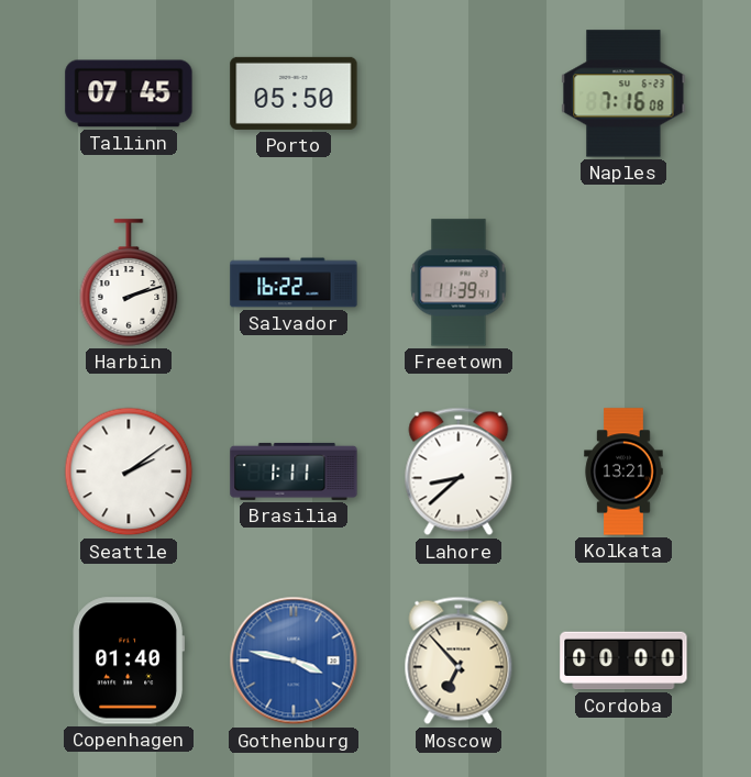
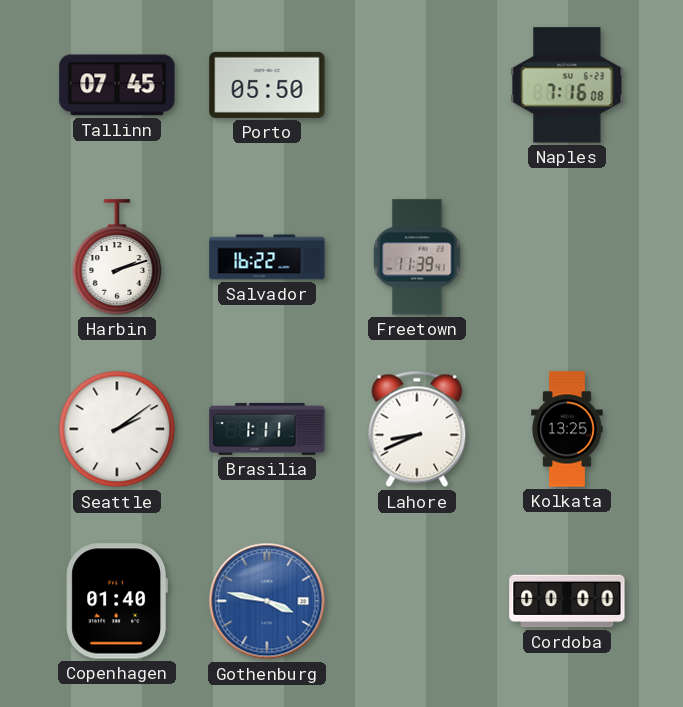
Lahore: 8:38 -> 8:41
Kolkata: 13:21 -> 13:25
Moscow: 6:53 -> none
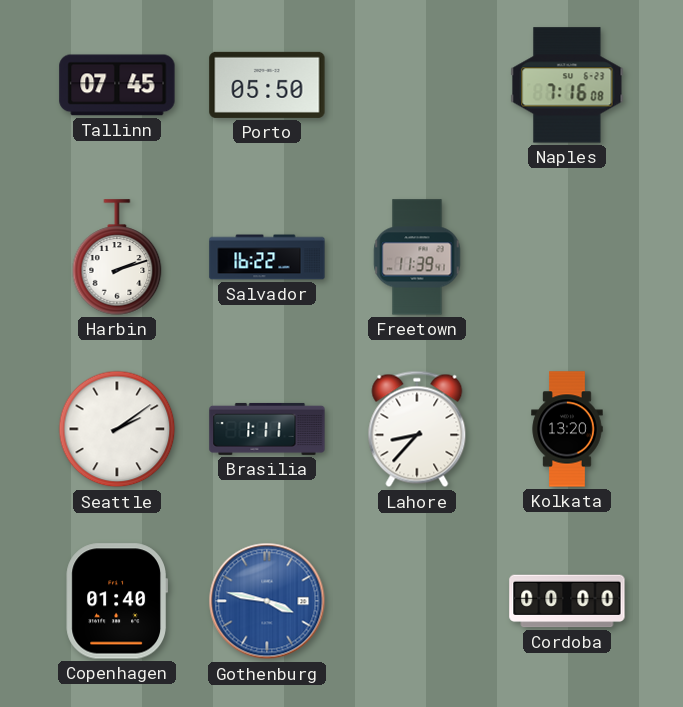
Lahore: 8:41 -> 8:37
Kolkata: 13:25 -> 13:20
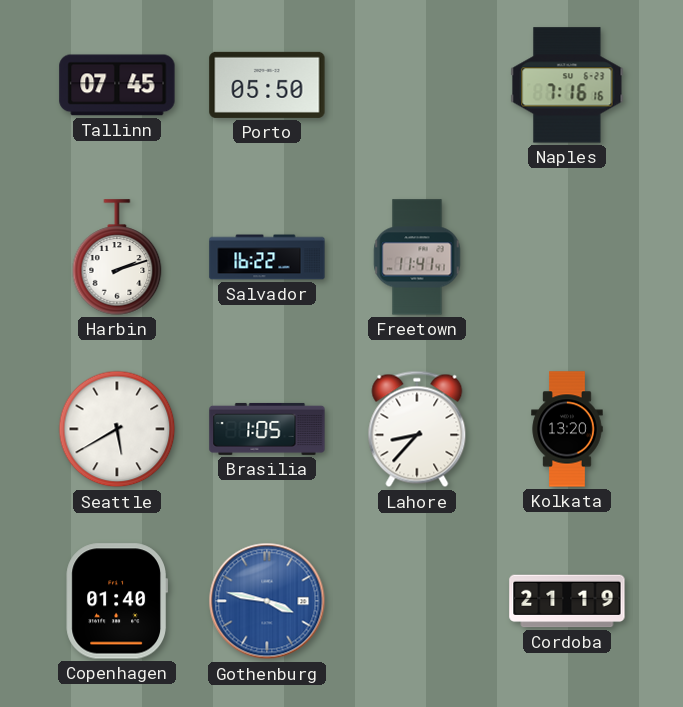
Naples: 7:16:08 -> 7:16:16
Freetown: 11:39 -> 11:41
Seattle: 2:09 -> 5:40
Brasilia: 1:11 -> 1:05
Cordoba: 00:00 -> 21:19
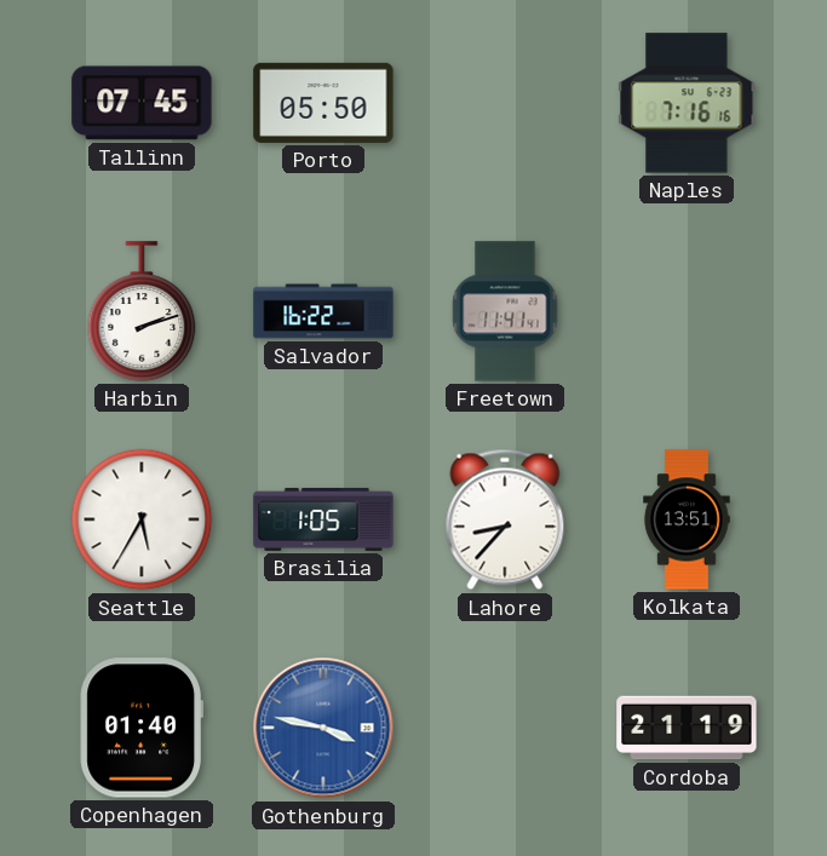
Seattle: 5:40 -> 5:35
Kolkata: 13:20 -> 13:51
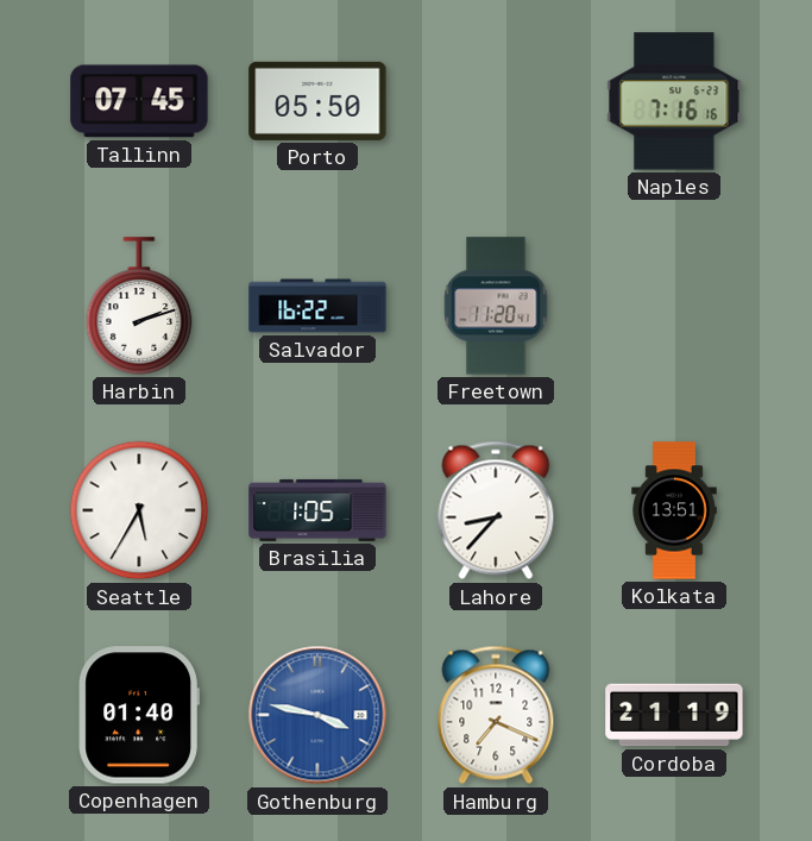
Freetown: 11:41 -> 11:20
Hamburg: none -> 7:19
